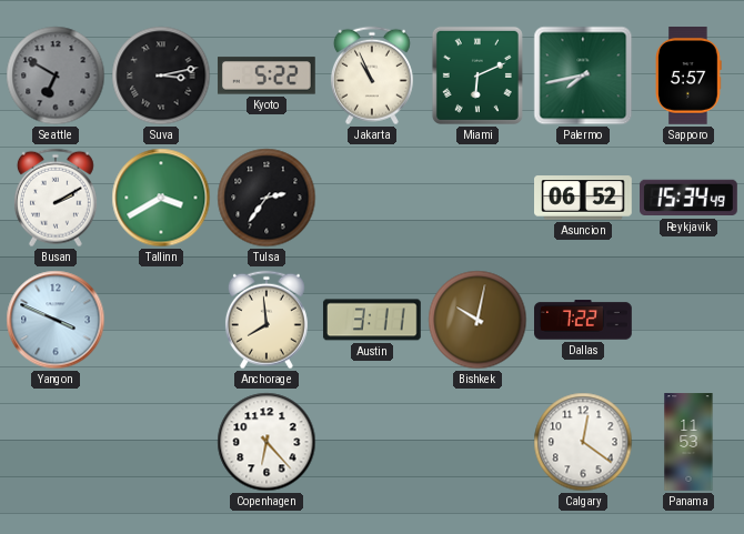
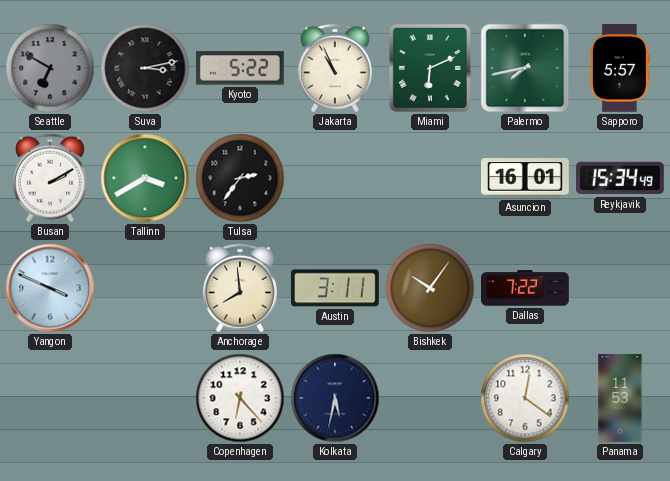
Asuncion: 06:52 -> 16:01
Bishkek: 10:02 -> 10:06
Kolkata: none -> 5:32
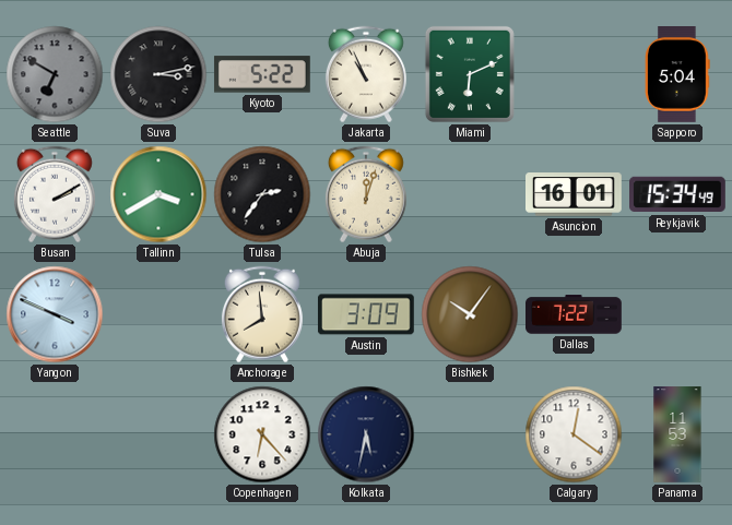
Palermo: 7:43 -> none
Sapporo: 5:57 -> 5:04
Abuja: none -> 12:03
Austin: 3:11 -> 3:09
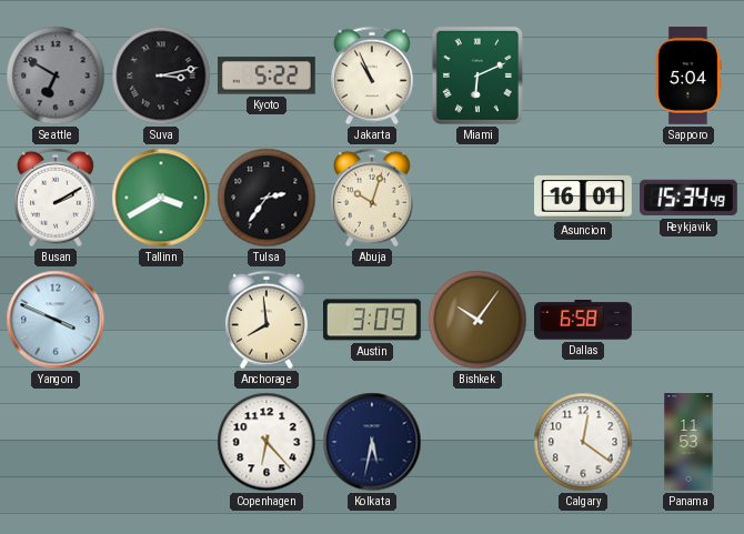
Abuja: 12:03 -> 10:03
Dallas: 7:22 -> 6:58
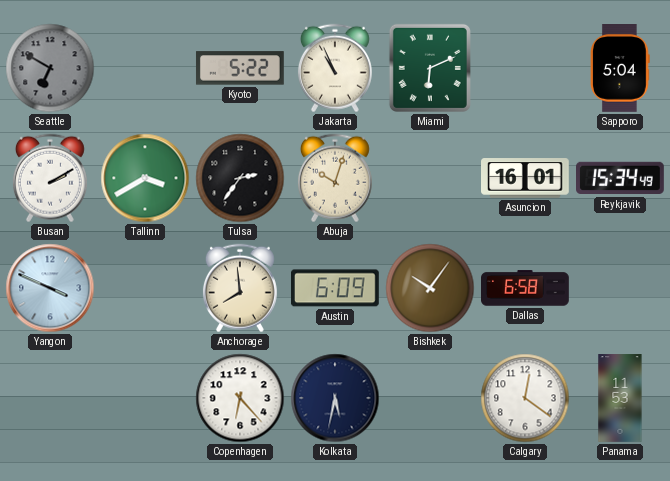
Suva: 3:13 -> none
Austin: 3:09 -> 6:09
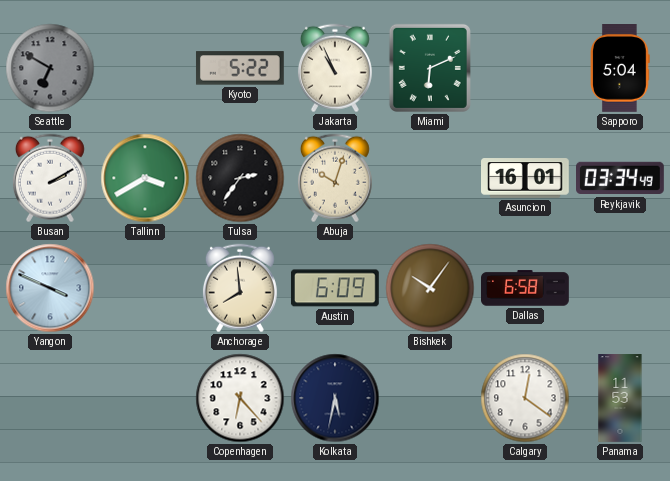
Reykjavik: 15:34 -> 03:34
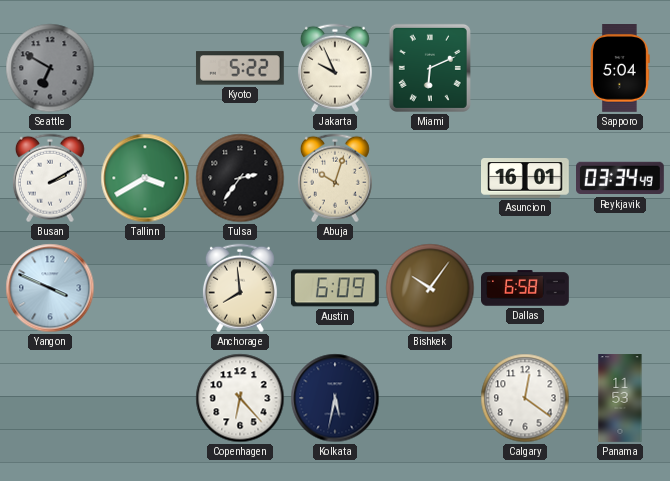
Jakarta: 10:56 -> 9:56
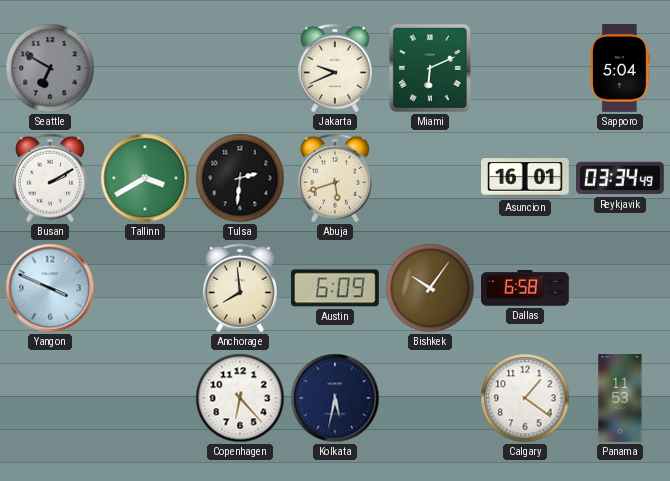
Kyoto: 5:22 -> none
Jakarta: 9:56 -> 9:41
Tulsa: 2:36 -> 2:31
Abuja: 10:03 -> 5:42
Calgary: 12:21 -> 1:21
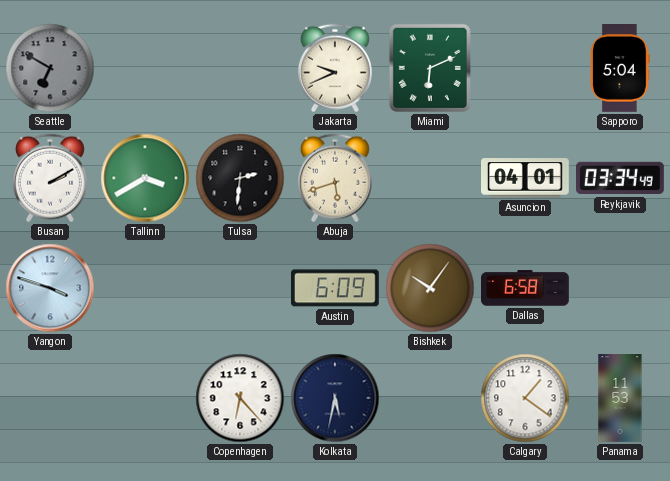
Asuncion: 16:01 -> 04:01
Yangon: 3:49 -> 3:48
Anchorage: 7:59 -> none
